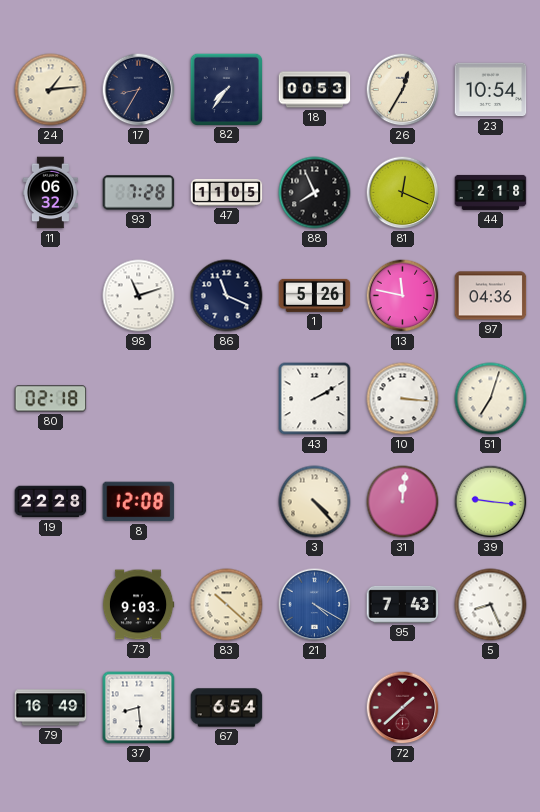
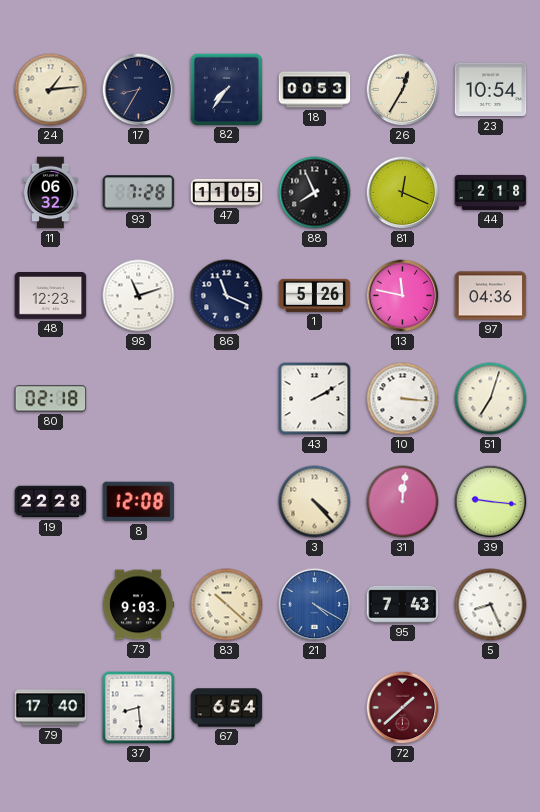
48: none -> 12:23
79: 16:49 -> 17:40
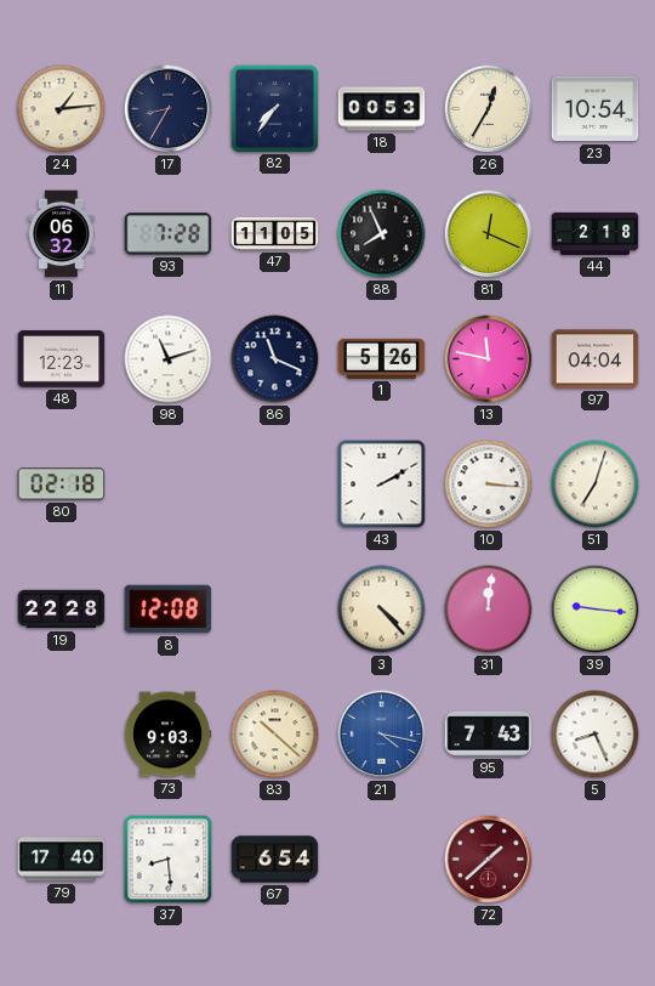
97: 04:36 -> 04:04
21: 4:20 -> 4:17
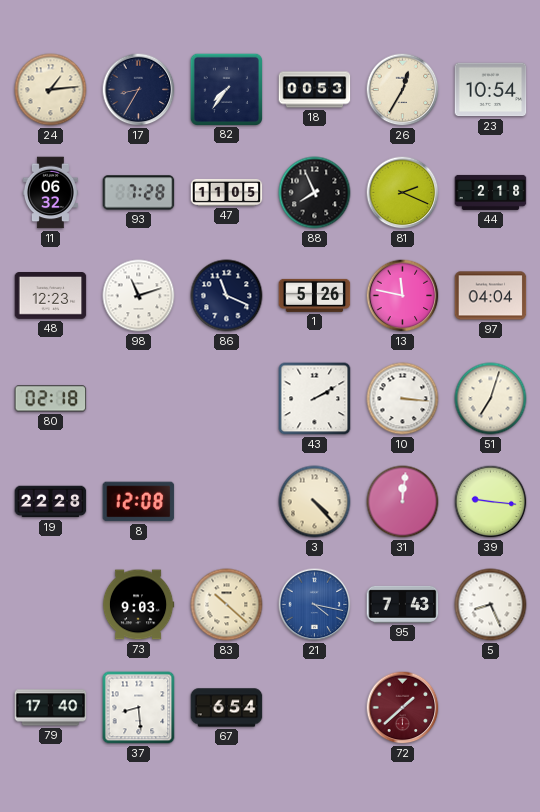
81: 12:19 -> 2:19
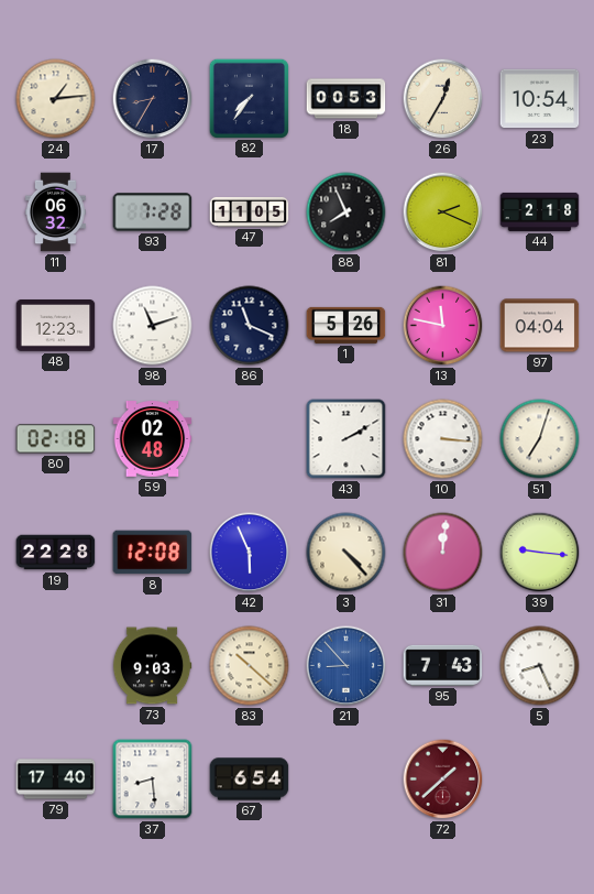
59: none -> 02:48
42: none -> 5:56
21: 4:17 -> 8:53
